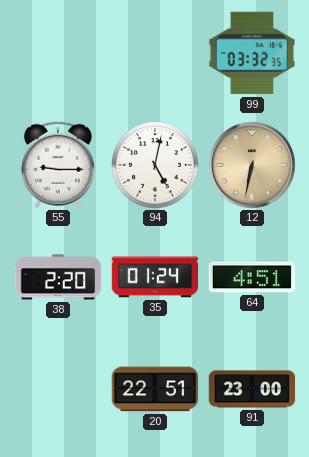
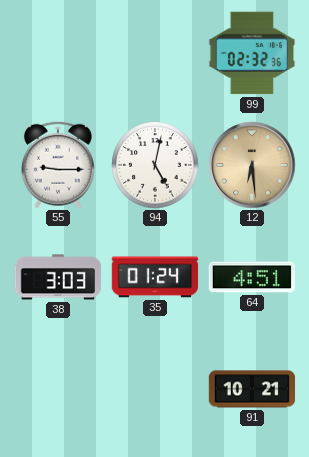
99: 03:32 -> 02:32
12: 6:32 -> 6:29
38: 2:20 -> 3:03
20: 22:51 -> none
91: 23:00 -> 10:21
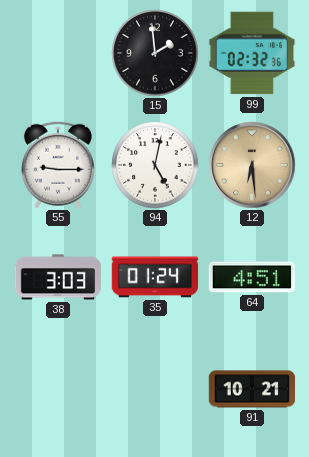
15: none -> 1:59
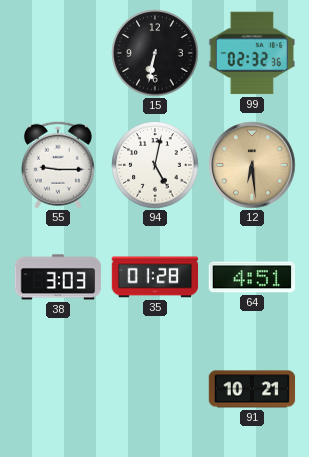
15: 1:59 -> 6:32
35: 01:24 -> 01:28
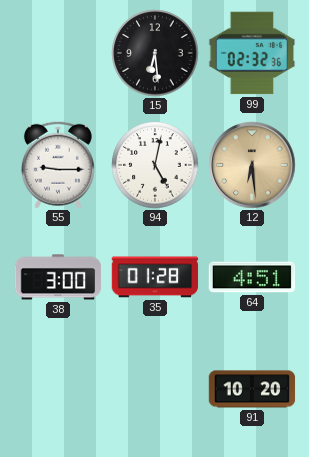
15: 6:32 -> 6:29
38: 3:03 -> 3:00
91: 10:21 -> 10:20
